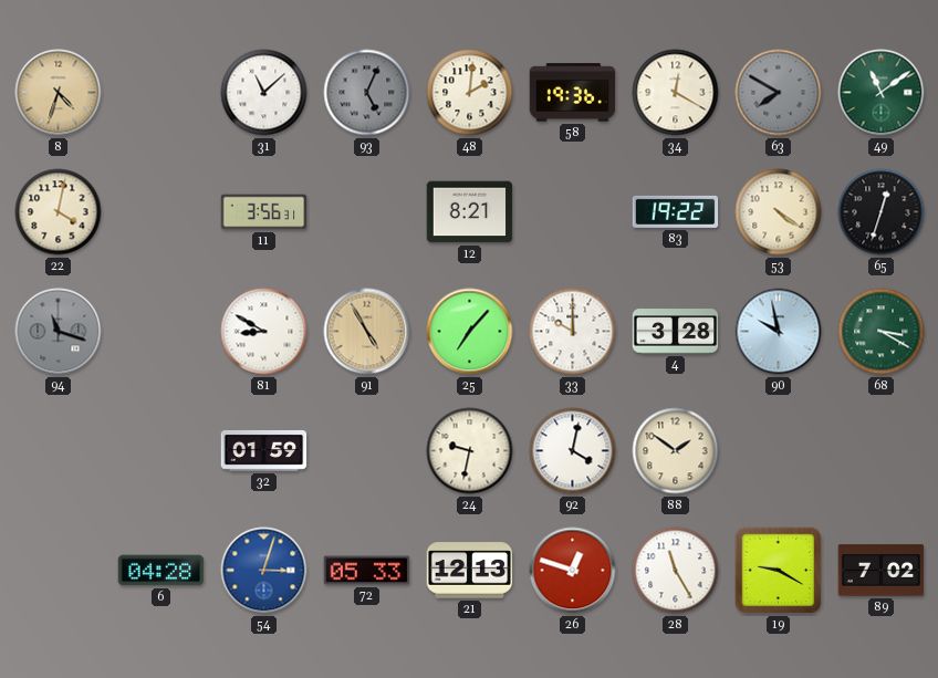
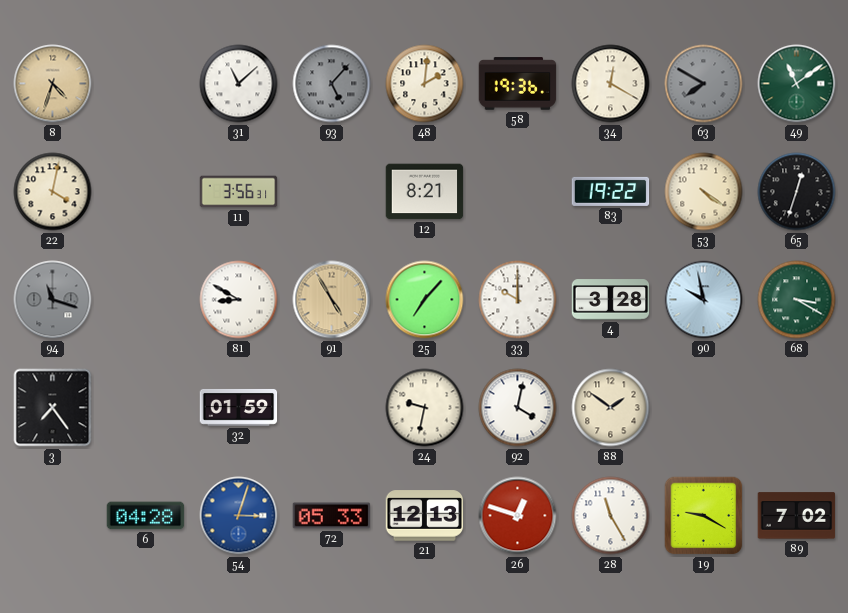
93: 5:04 -> 5:07
3: none -> 7:24
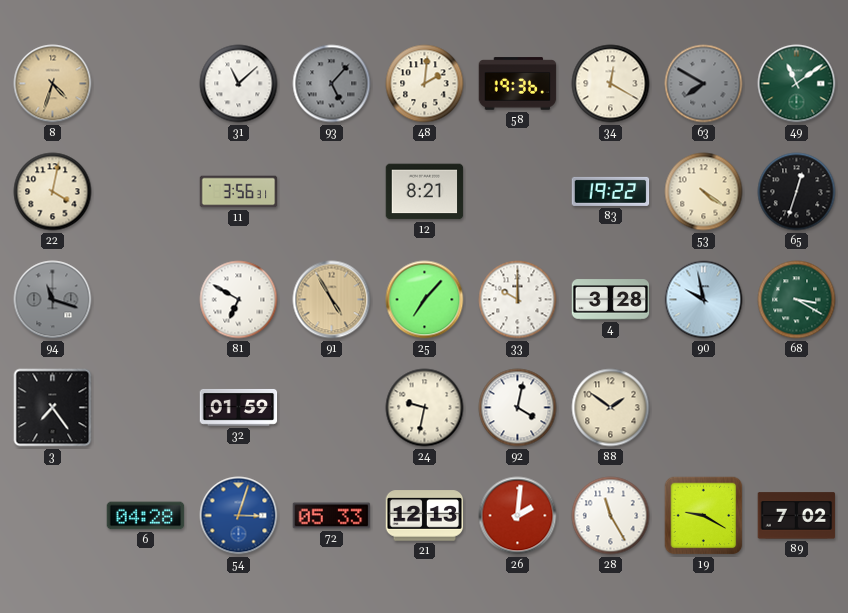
81: 8:50 -> 6:50
26: 12:48 -> 2:01
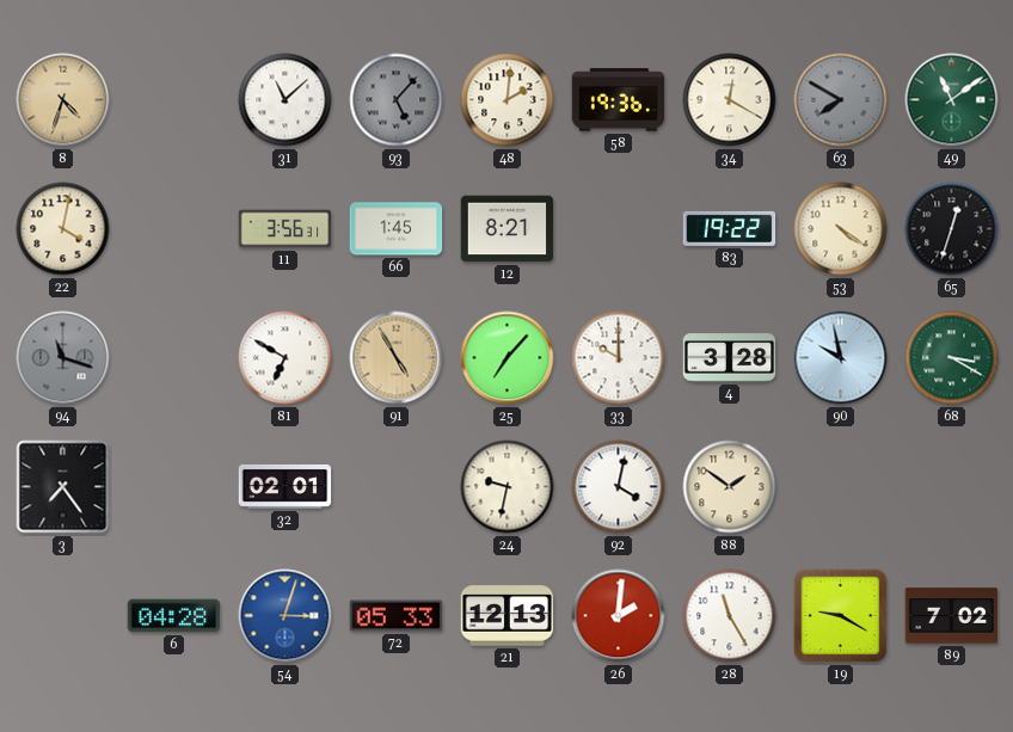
66: none -> 1:45
32: 01:59 -> 02:01
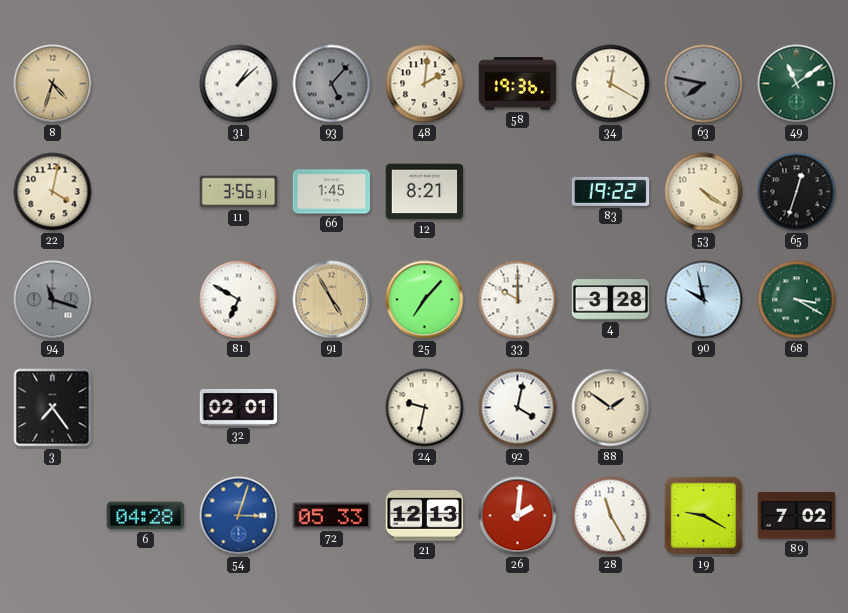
31: 11:08 -> 1:08
63: 7:50 -> 7:47
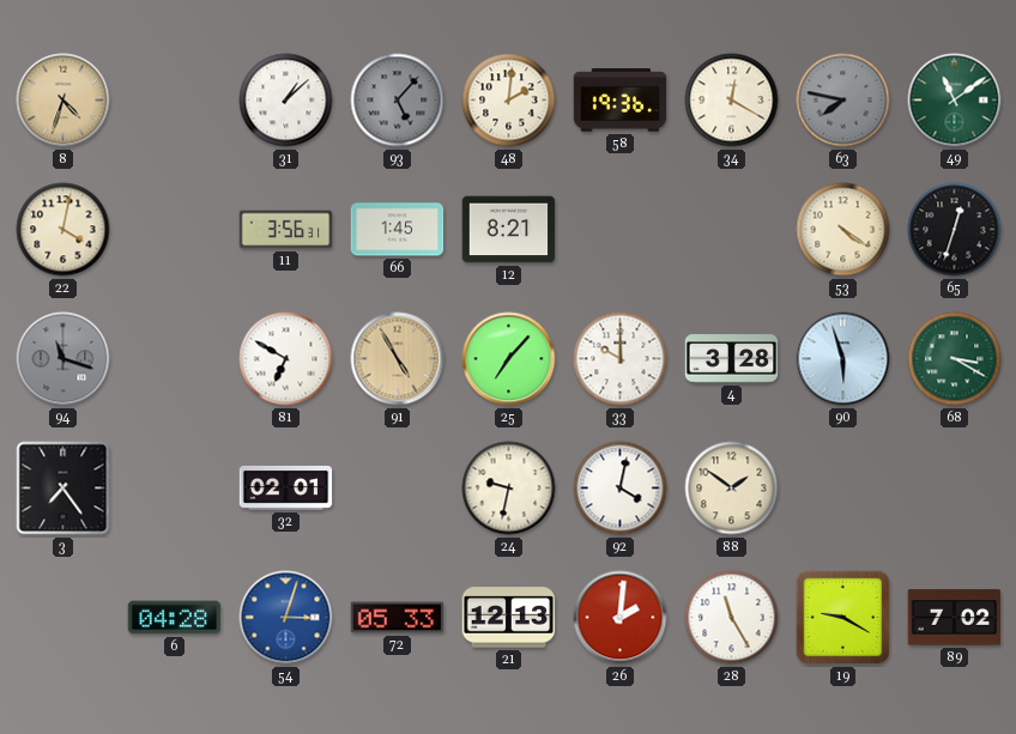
83: 19:22 -> none
90: 9:58 -> 5:57
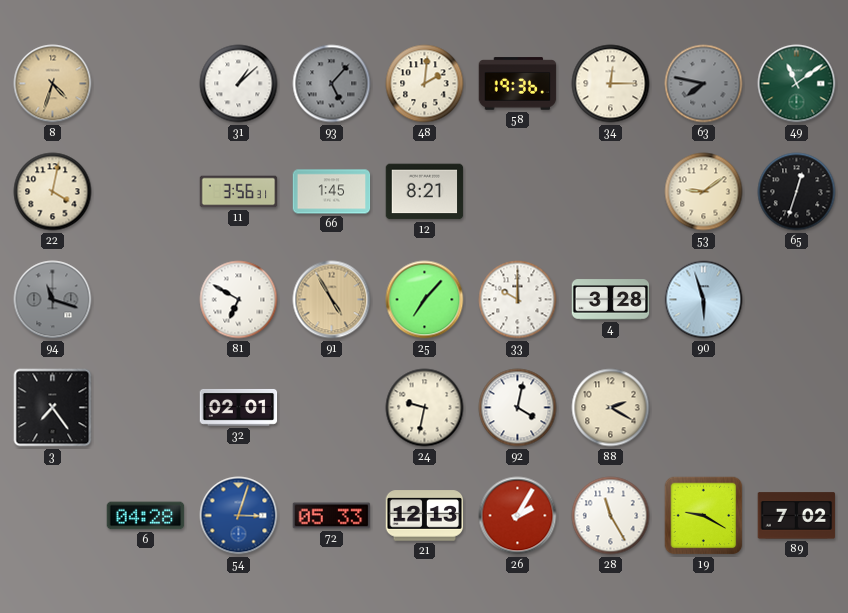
34: 12:20 -> 12:15
53: 4:21 -> 9:09
68: 3:20 -> none
88: 1:51 -> 2:20
26: 2:01 -> 2:05
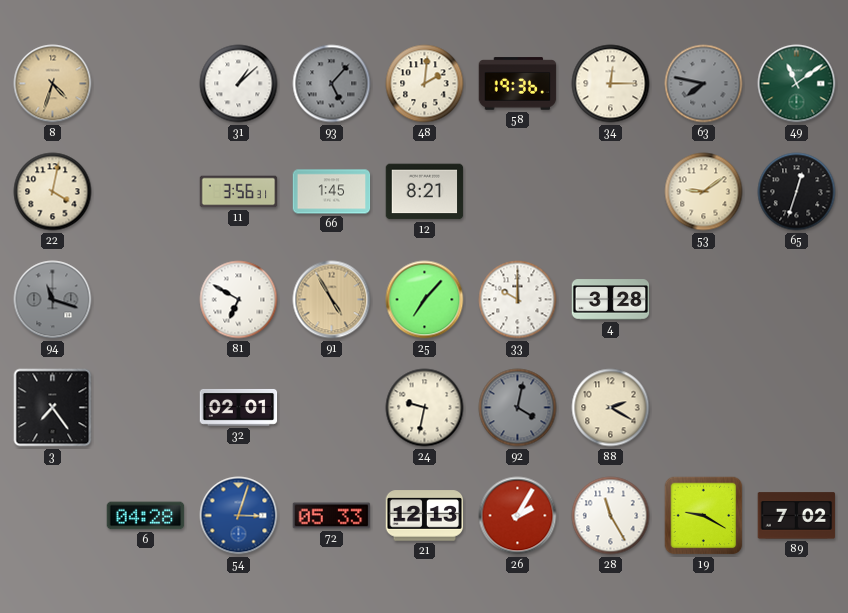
90: 5:57 -> none
92 dial: white -> grey
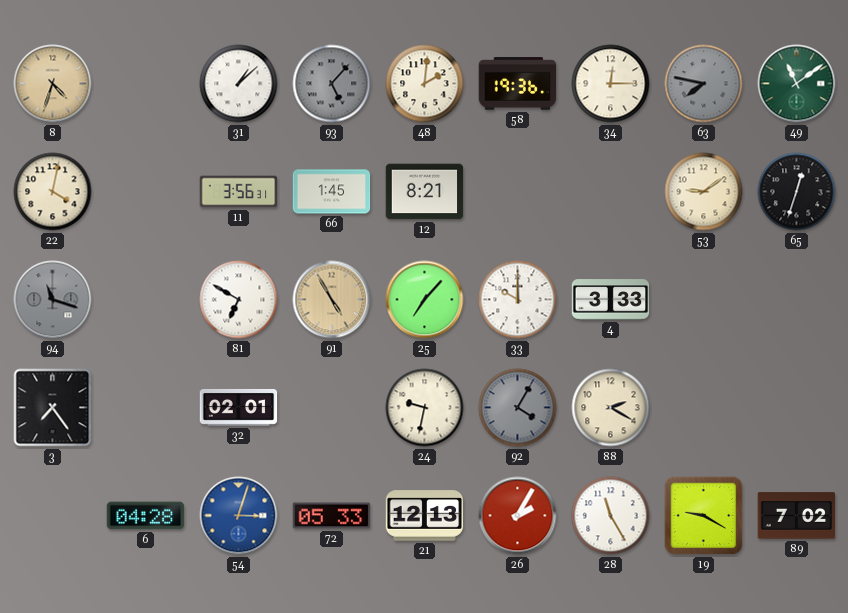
4: 3:28 -> 3:33
92: 4:02 -> 4:05
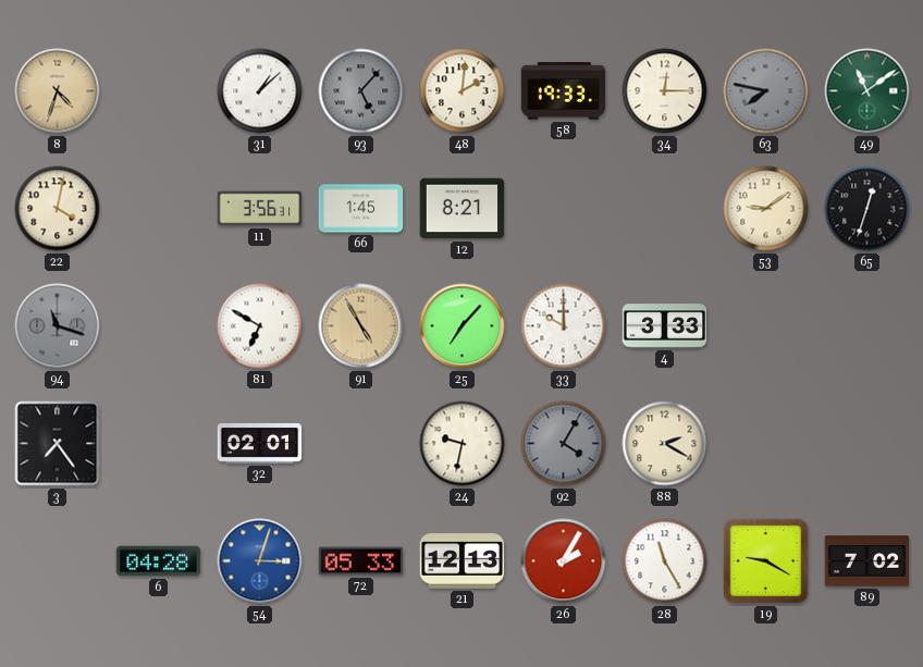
58: 19:36 -> 19:33
